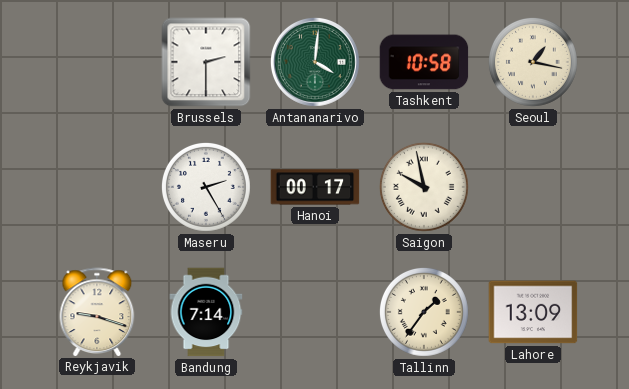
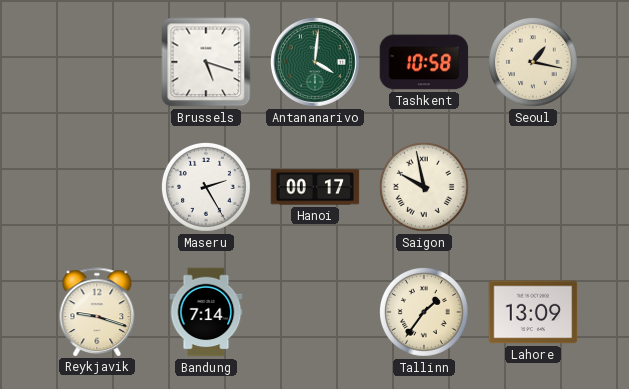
Brussels: 2:30 -> 5:18
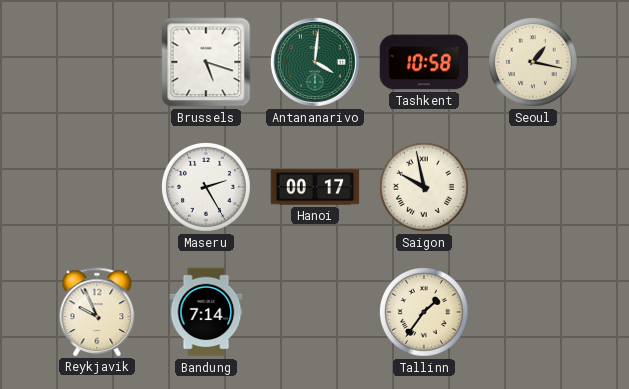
Reykjavik: 9:18 -> 9:56
Lahore: 13:09 -> none
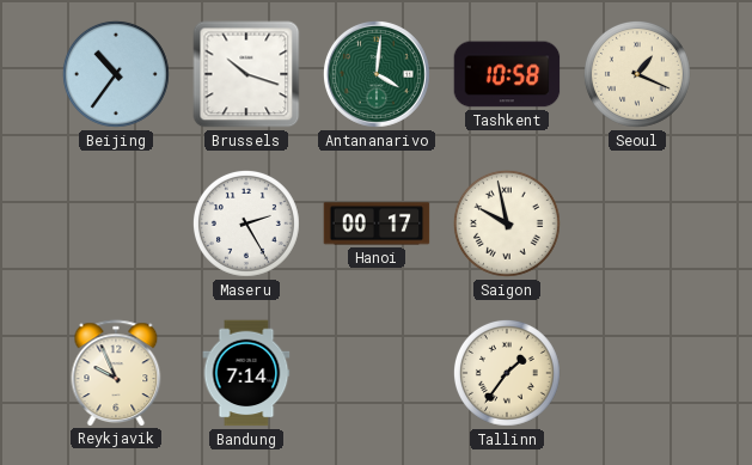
Beijing: none -> 10:36
Brussels: 5:18 -> 10:18
Seoul: 1:17 -> 1:19
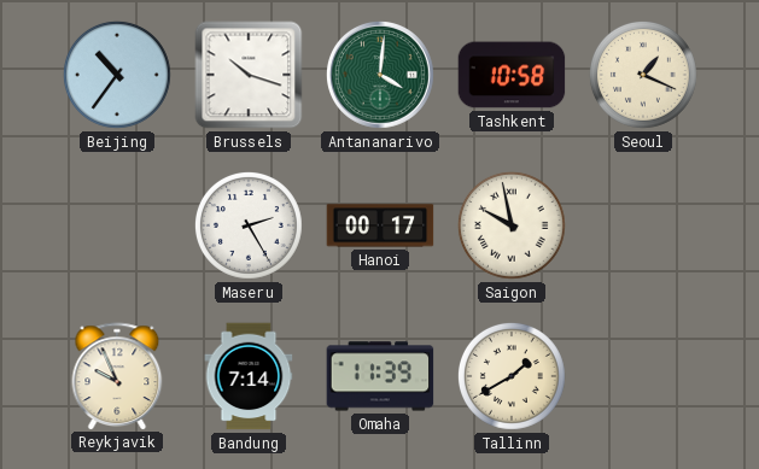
Omaha: none -> 11:39
Tallinn: 1:36 -> 1:40
